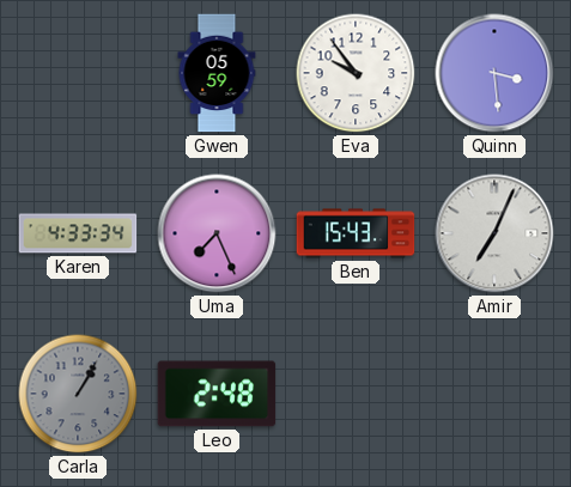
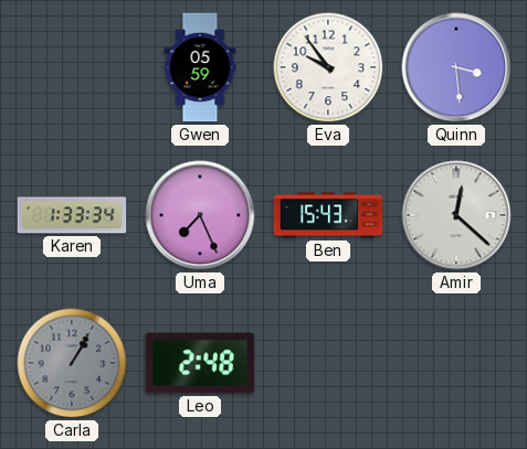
Karen: 4:33 -> 1:33
Amir: 7:04 -> 12:22
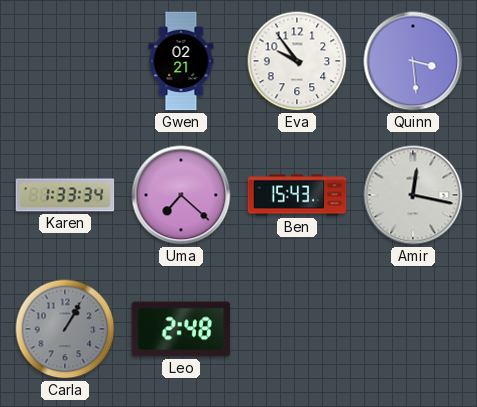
Gwen: 05:59 -> 02:21
Uma: 7:26 -> 7:22
Amir: 12:22 -> 12:17
